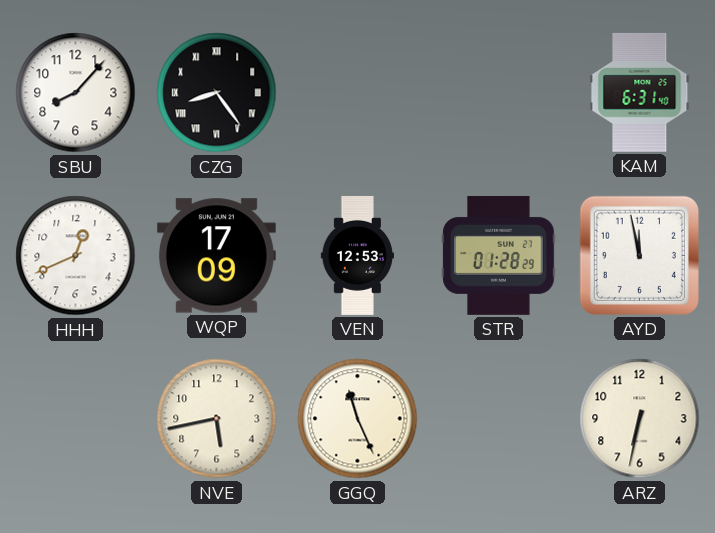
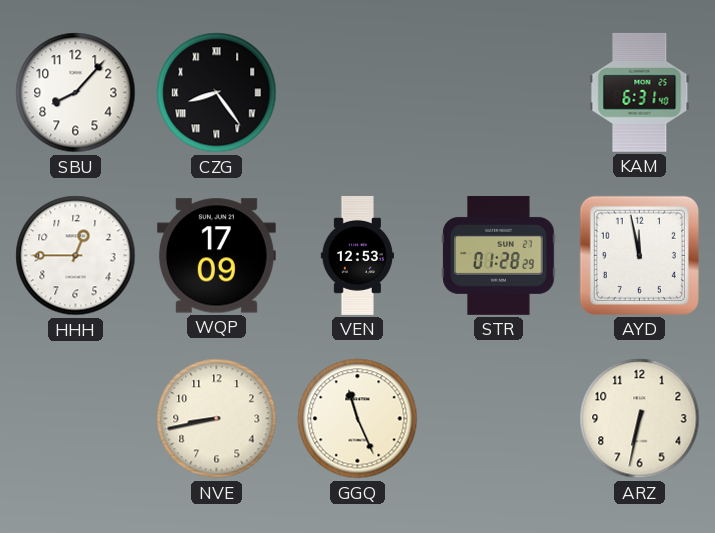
HHH: 12:41 -> 12:45
NVE: 5:43 -> 8:43
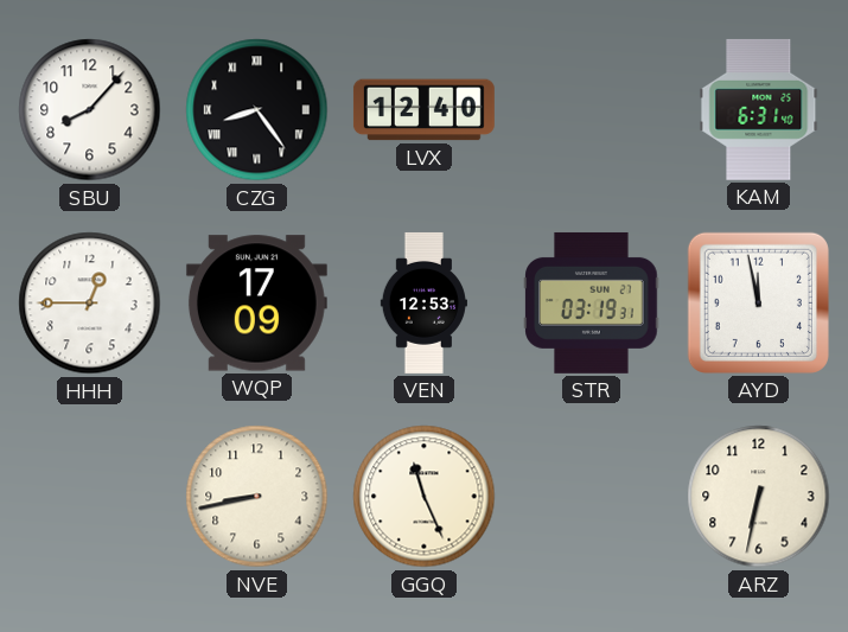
LVX: none -> 12:40
STR: 01:28 -> 03:19
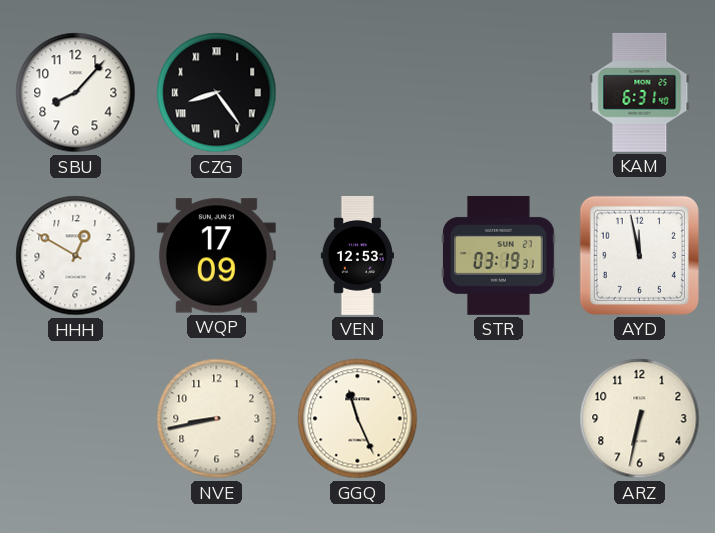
LVX: 12:40 -> none
HHH: 12:45 -> 12:50
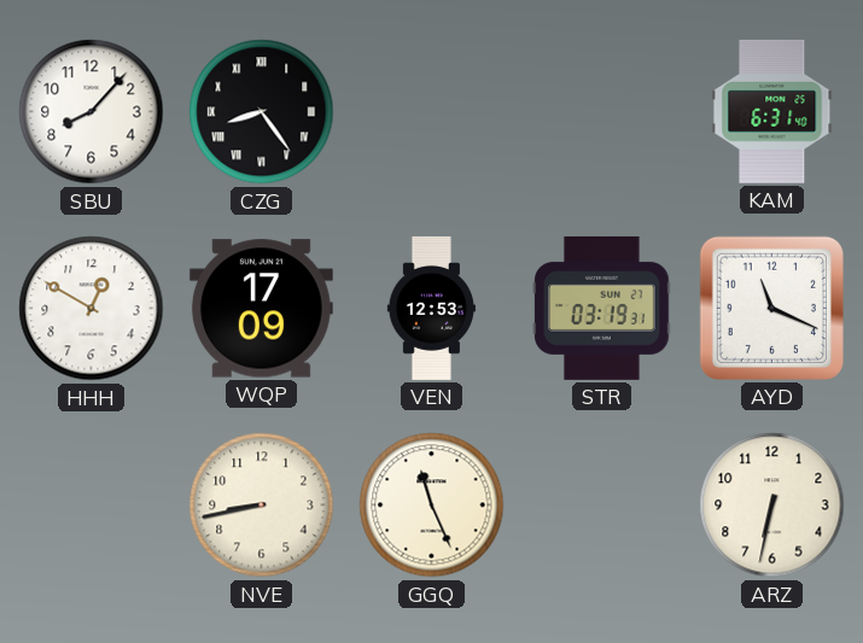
AYD: 11:58 -> 11:19
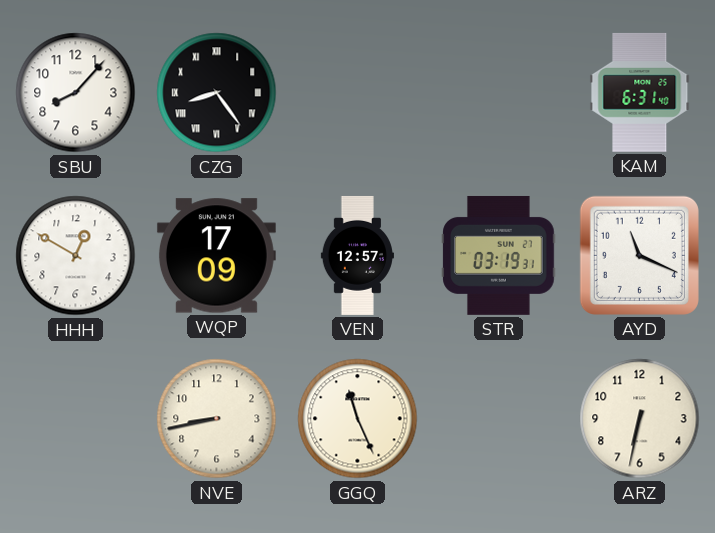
VEN: 12:53 -> 12:57
